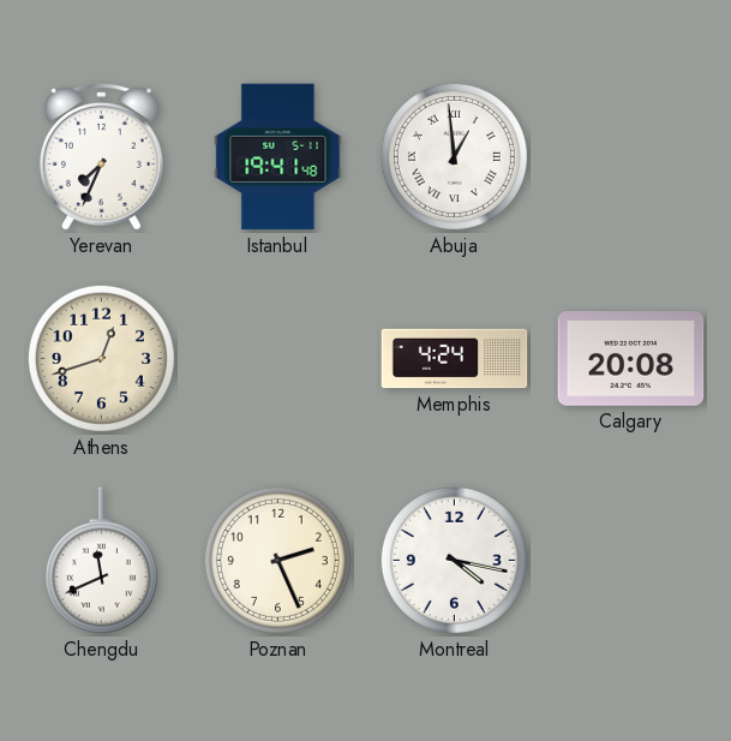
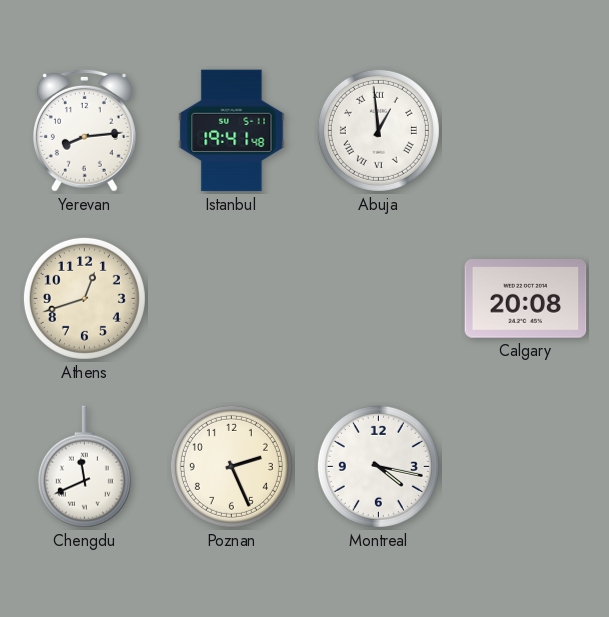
Yerevan: 7:34 -> 8:14
Memphis: 4:24 -> none
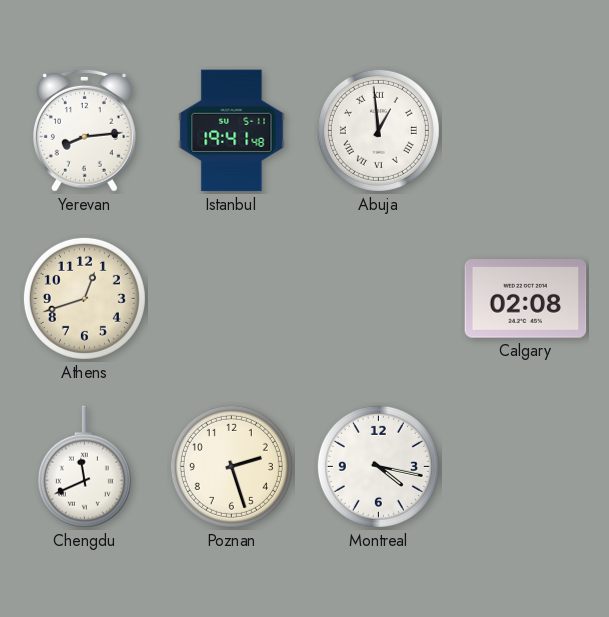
Calgary: 20:08 -> 02:08
Poznan: 2:26 -> 2:27
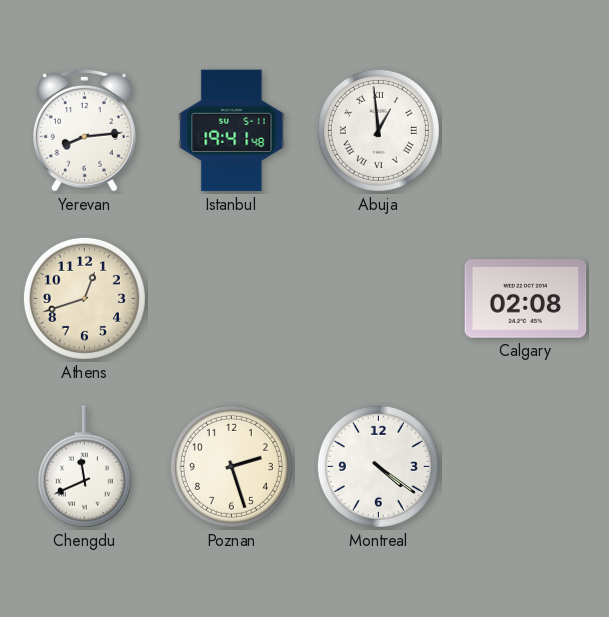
Montreal: 4:17 -> 4:21
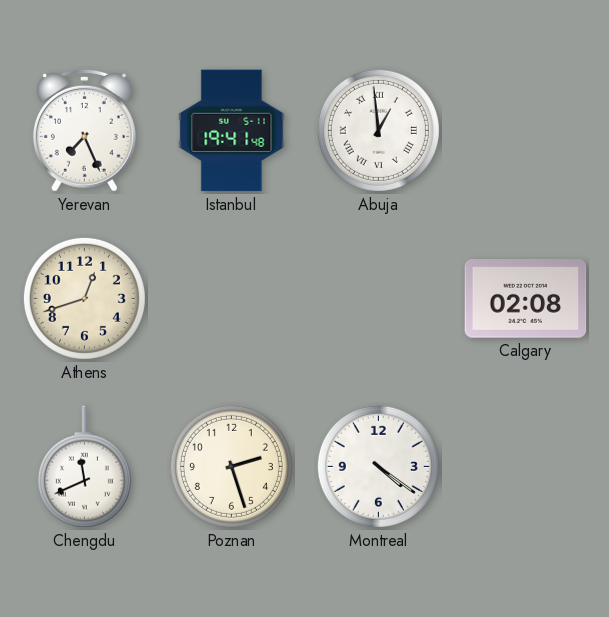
Yerevan: 8:14 -> 7:26
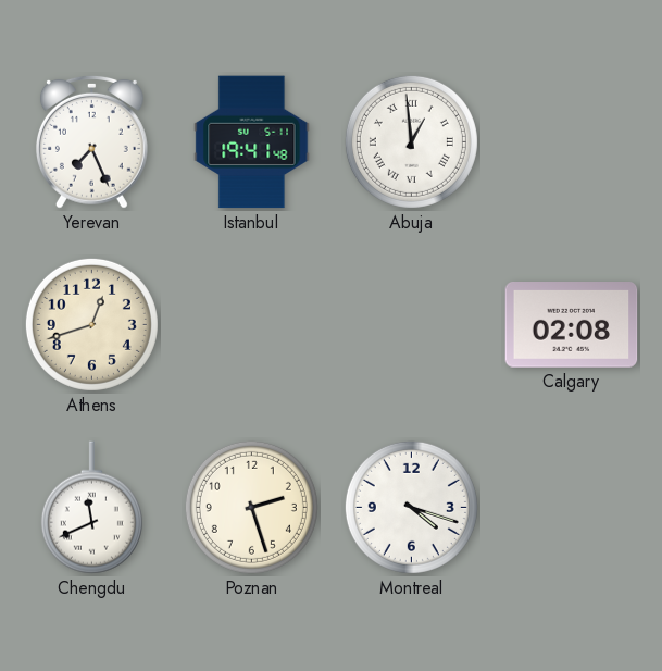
Montreal: 4:21 -> 4:18
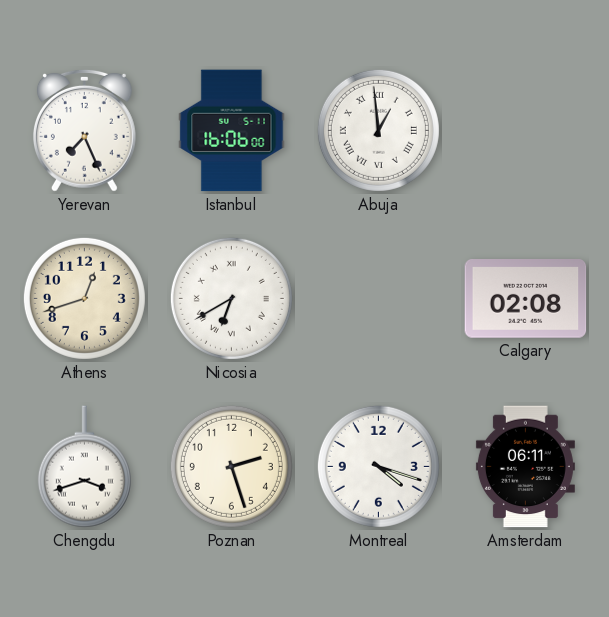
Istanbul: 19:41 -> 16:06
Nicosia: none -> 6:40
Chengdu: 11:41 -> 3:42
Amsterdam: none -> 06:11
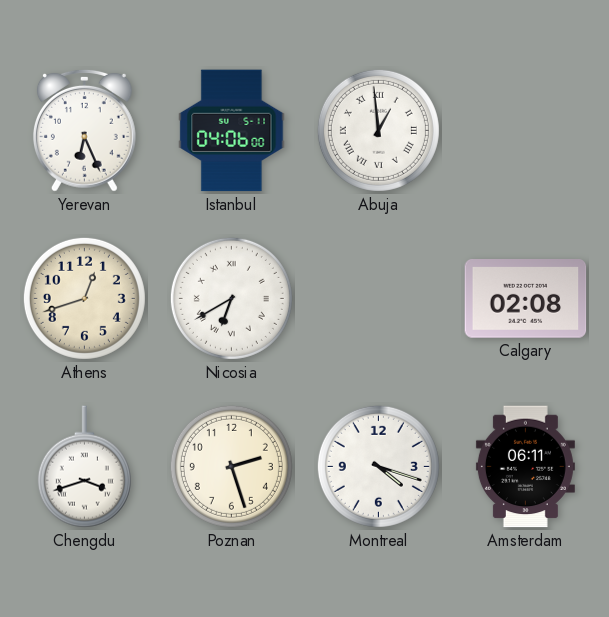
Yerevan: 7:26 -> 6:26
Istanbul: 16:06 -> 04:06
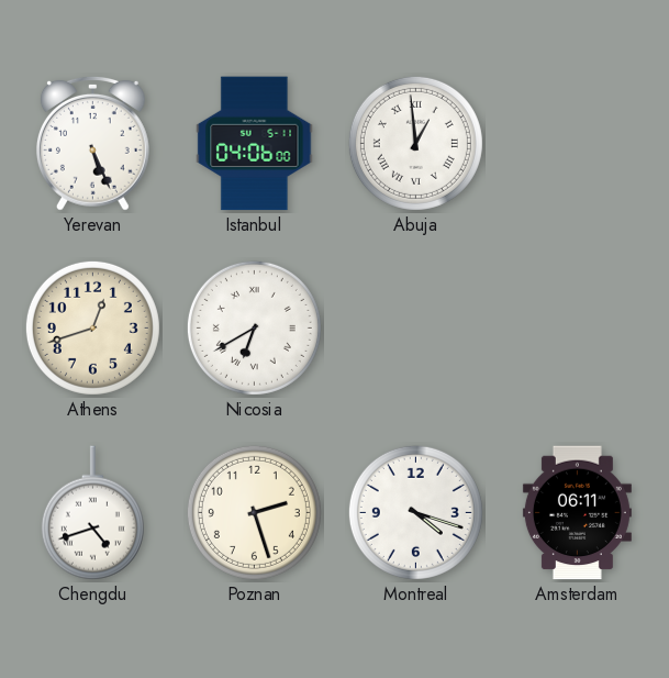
Yerevan: 6:26 -> 5:26
Calgary: 02:08 -> none
Chengdu: 3:42 -> 4:42
